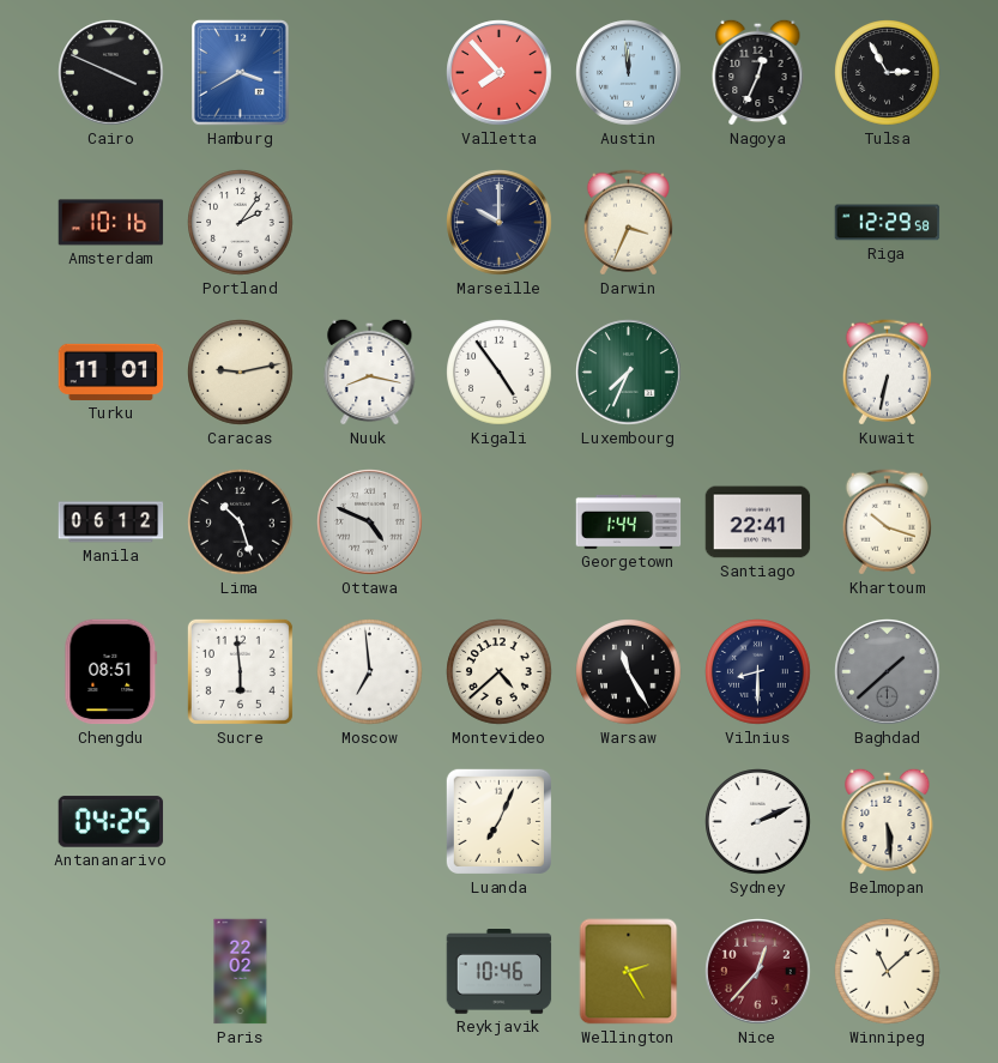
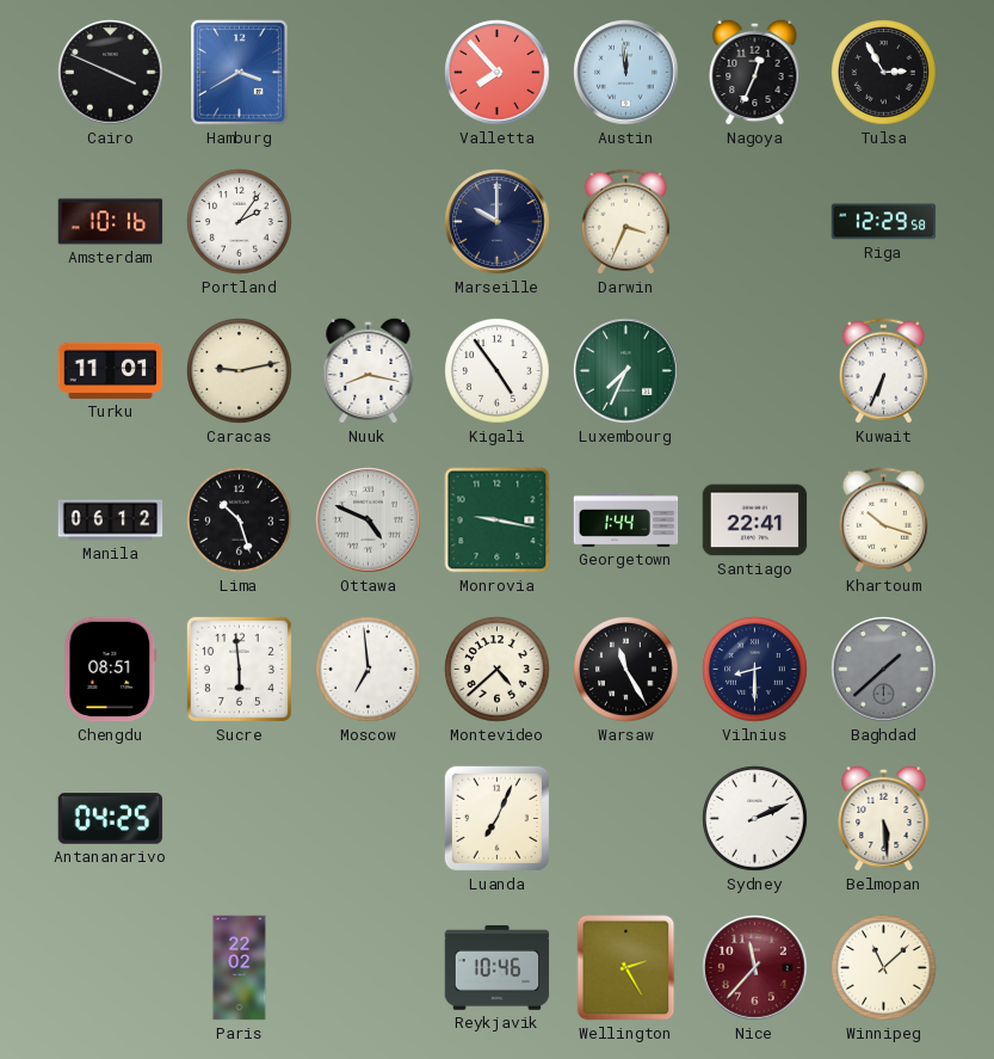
Kuwait: 6:32 -> 6:34
Monrovia: none -> 9:17
Nice: 12:37 -> 11:37
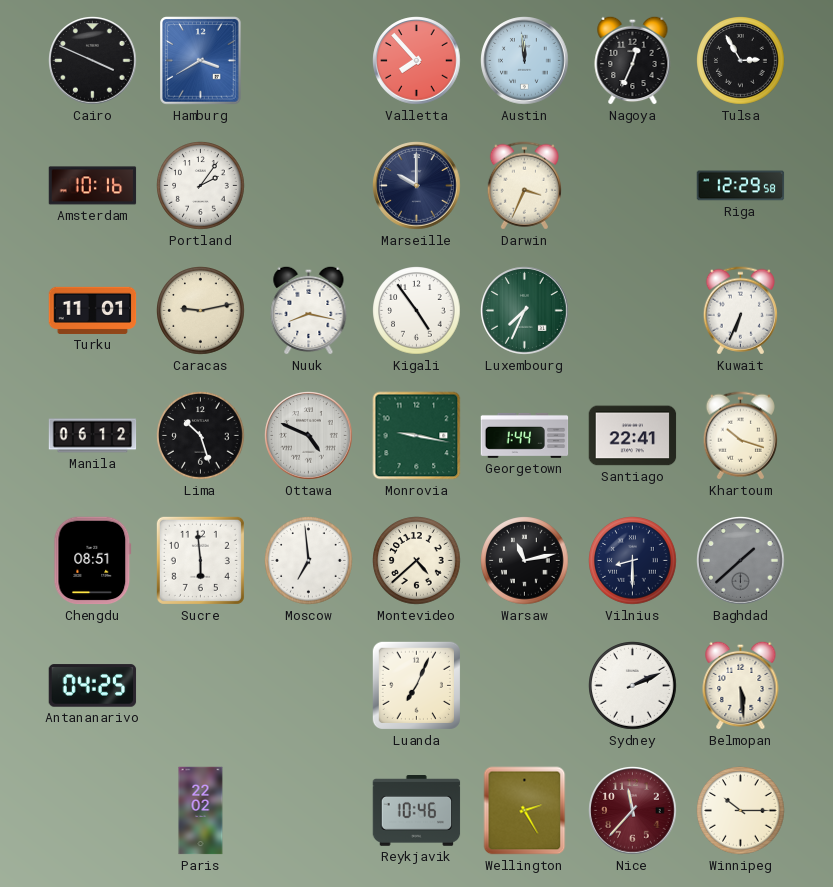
Warsaw: 11:25 -> 11:13
Winnipeg: 11:08 -> 10:15
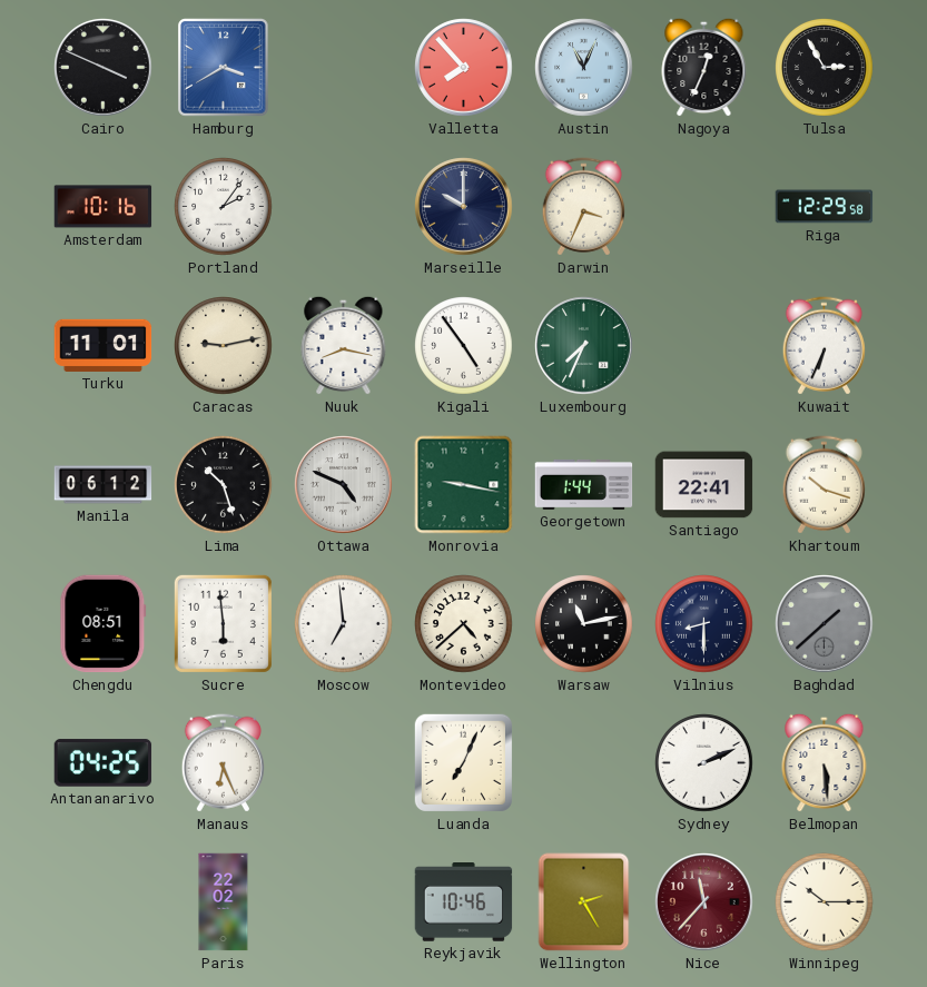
Austin: 11:59 -> 11:04
Manaus: none -> 6:26
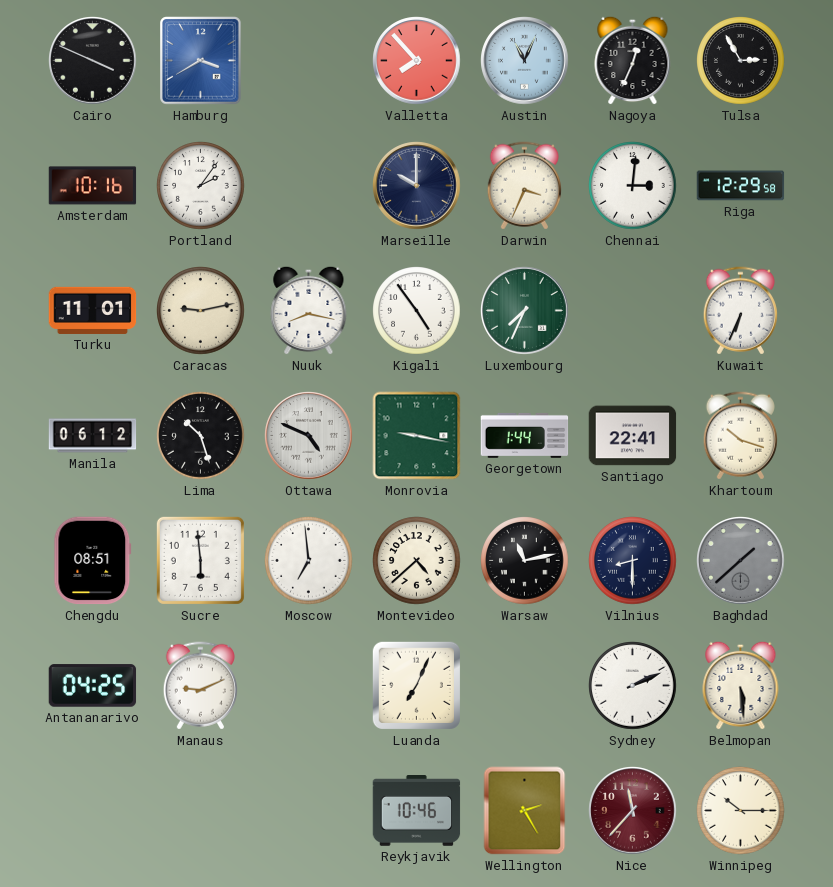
Chennai: none -> 3:01
Manaus: 6:26 -> 9:11
Paris: 22:02 -> none
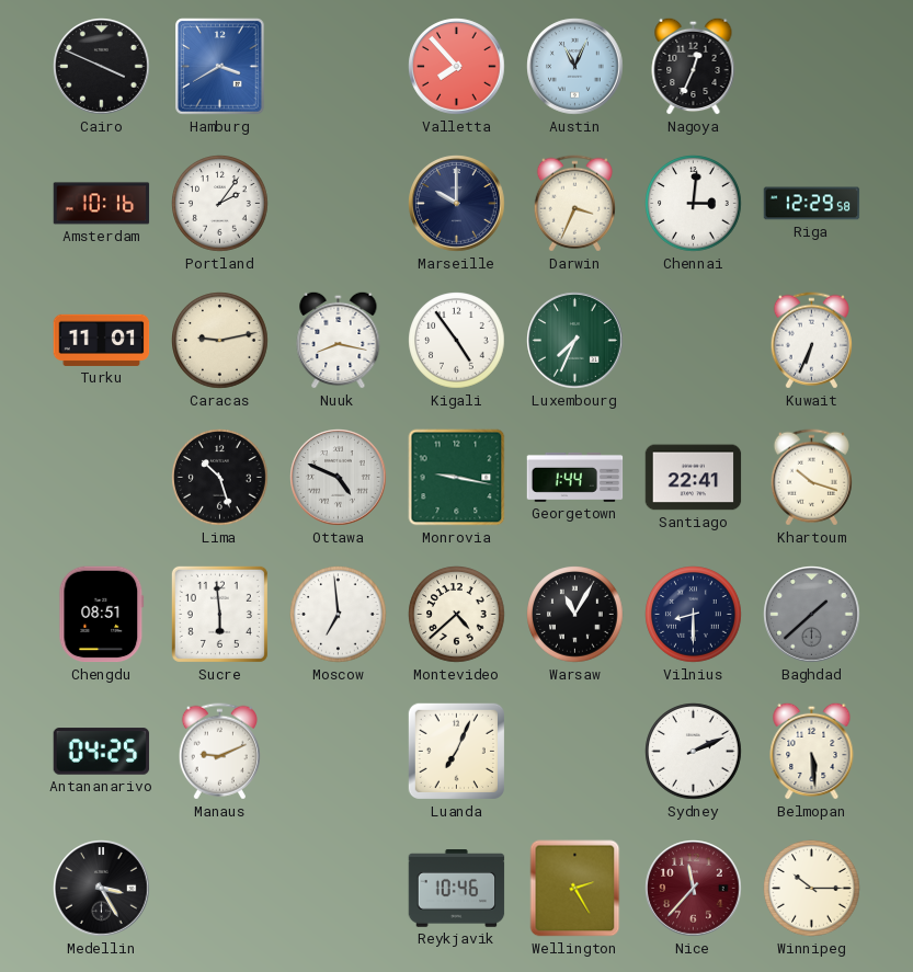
Tulsa: 2:55 -> none
Manila: 06:12 -> none
Warsaw: 11:13 -> 11:05
Medellin: none -> 3:25
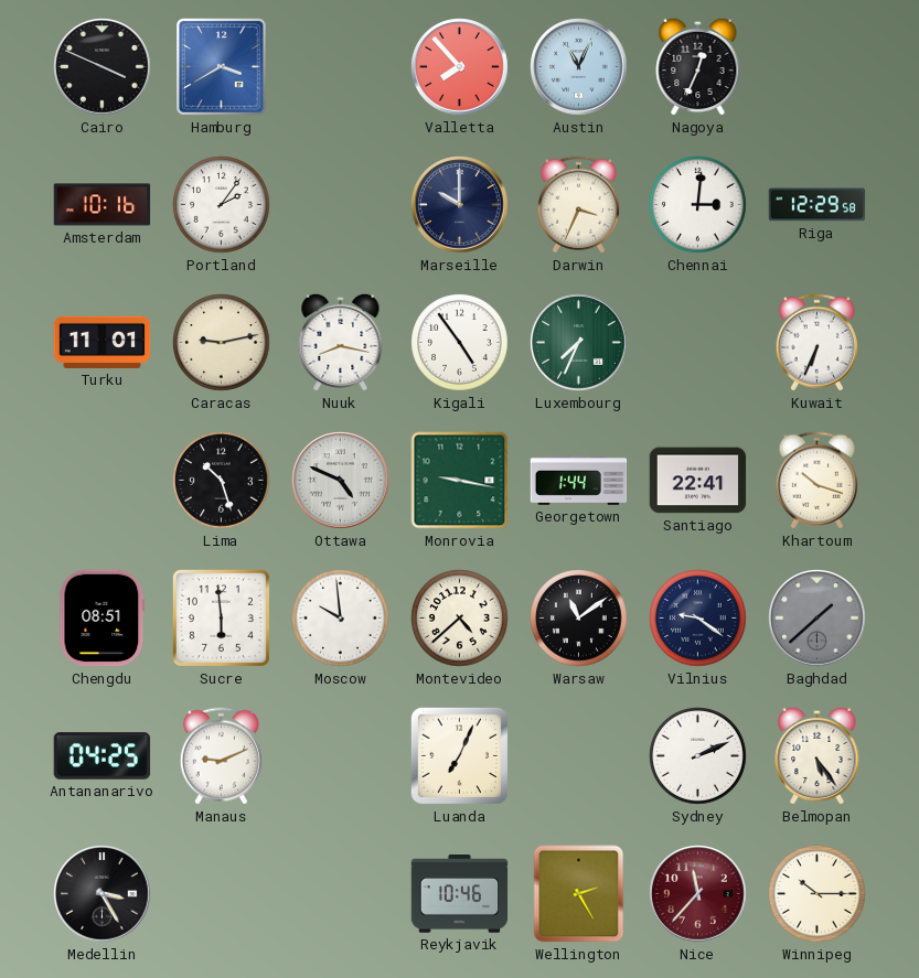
Moscow: 6:59 -> 9:59
Warsaw: 11:05 -> 11:09
Vilnius: 8:30 -> 9:21
Belmopan: 5:29 -> 5:24
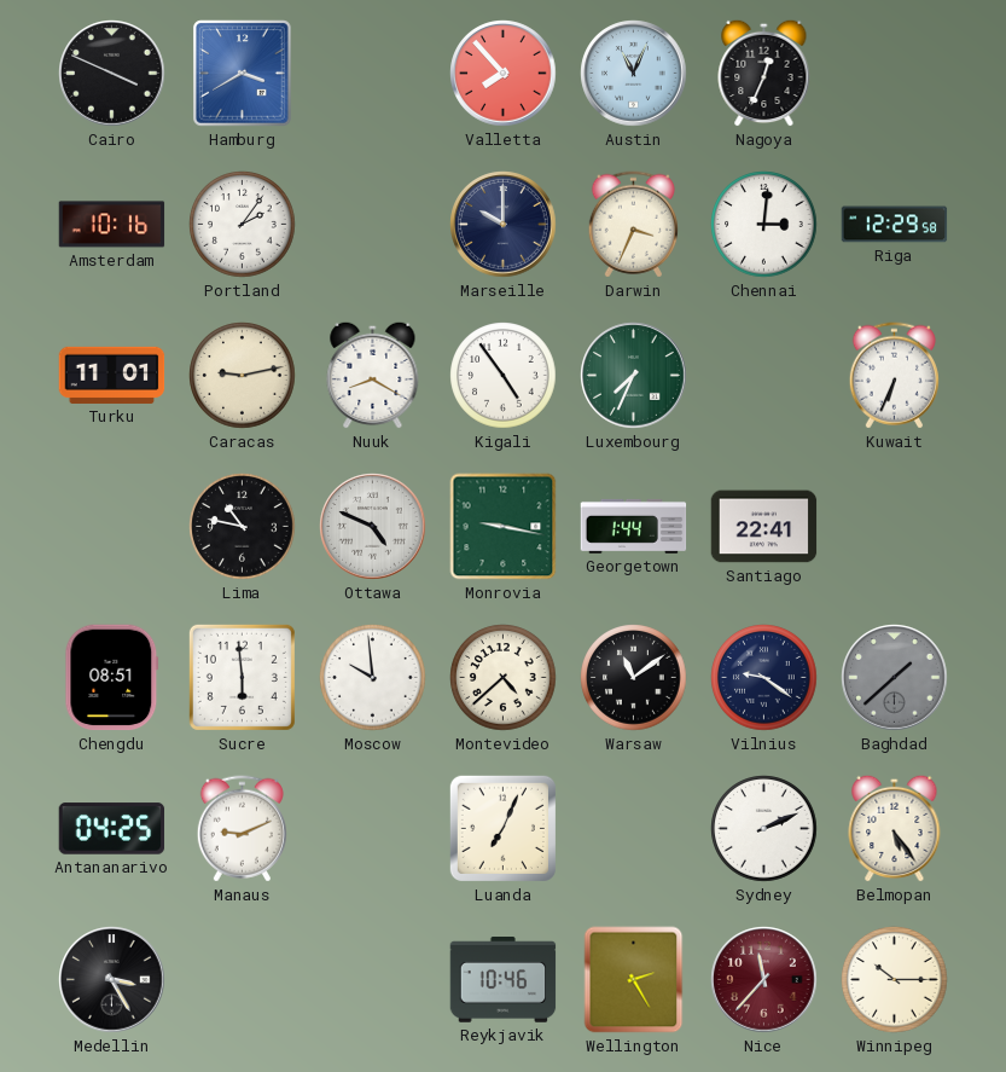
Nuuk: 8:17 -> 8:20
Lima: 10:27 -> 10:47
Khartoum: 10:18 -> none
